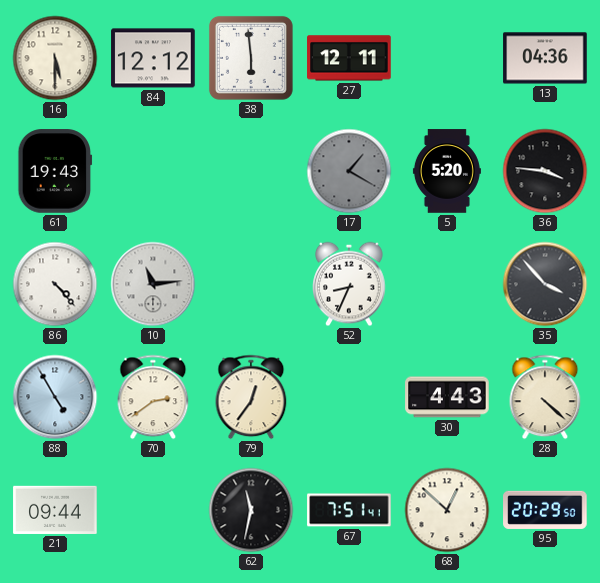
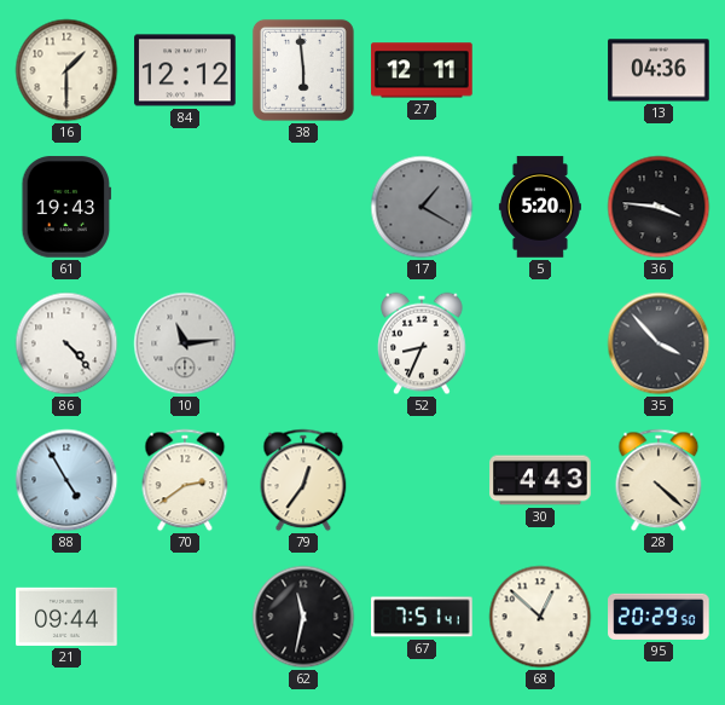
16: 5:30 -> 1:30
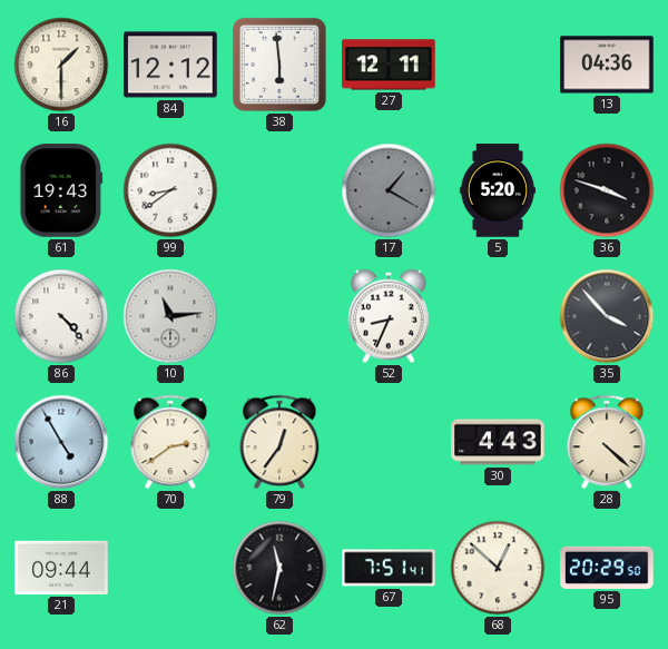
99: none -> 8:39
36: 3:46 -> 3:48
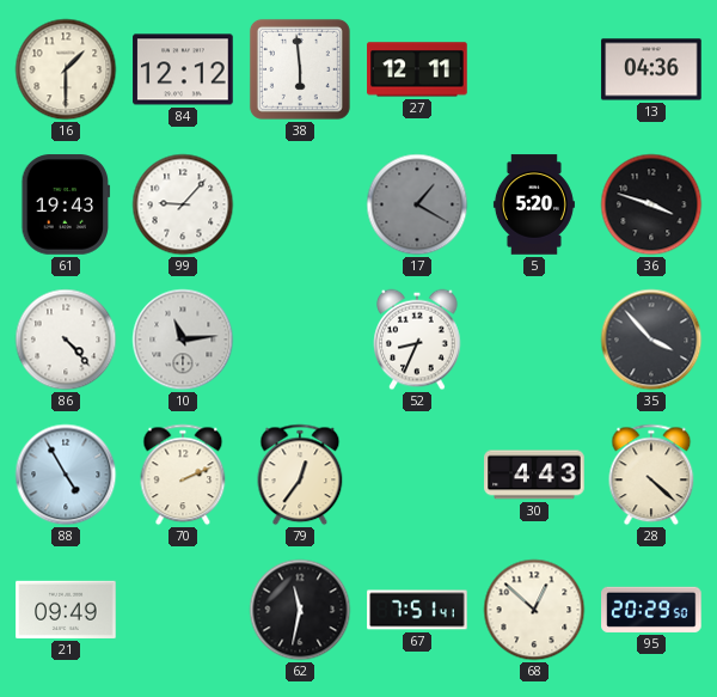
99: 8:39 -> 9:07
70: 2:39 -> 2:11
21: 09:44 -> 09:49
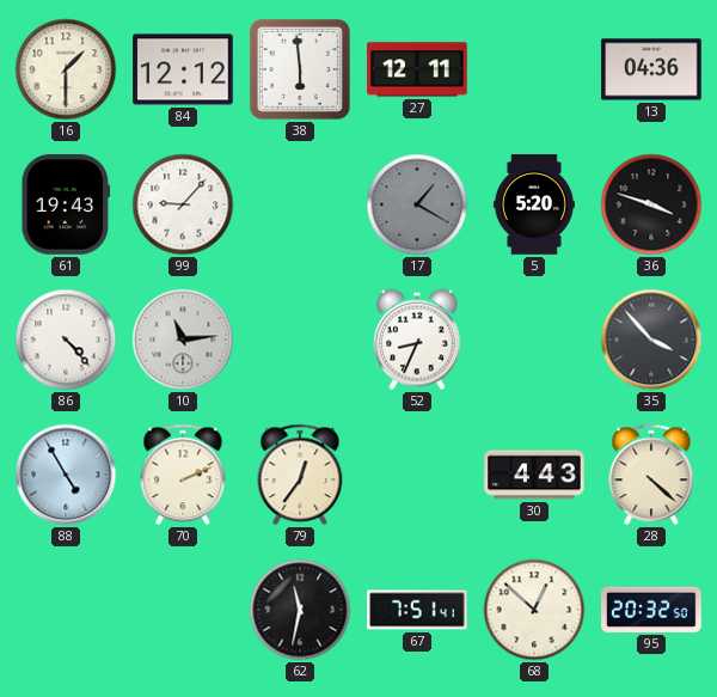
21: 09:49 -> none
95: 20:29 -> 20:32
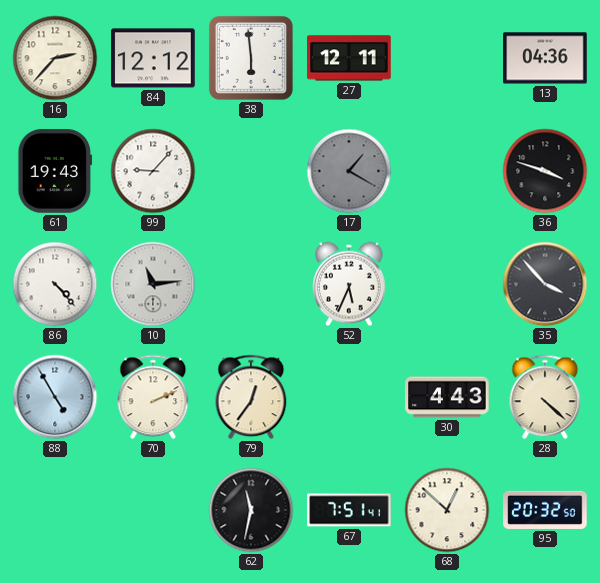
16: 1:30 -> 2:37
5: 5:20 -> none
52: 8:34 -> 5:34
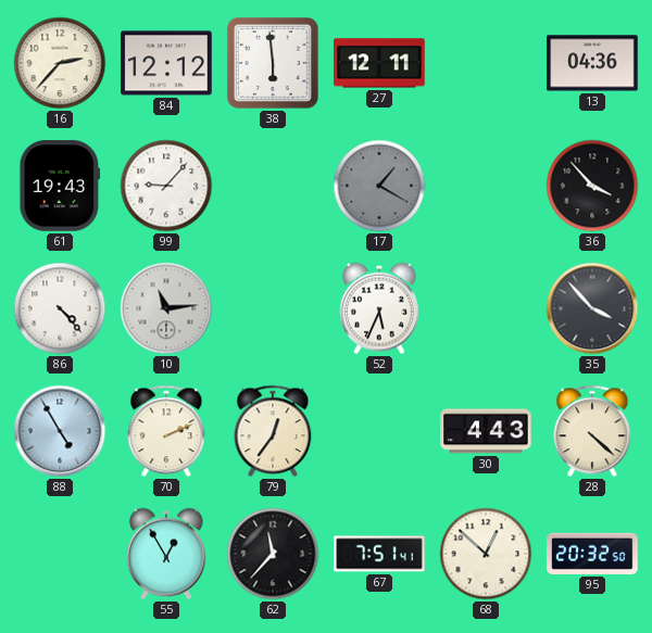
36: 3:48 -> 3:53
55: none -> 12:55
62: 11:32 -> 11:37
